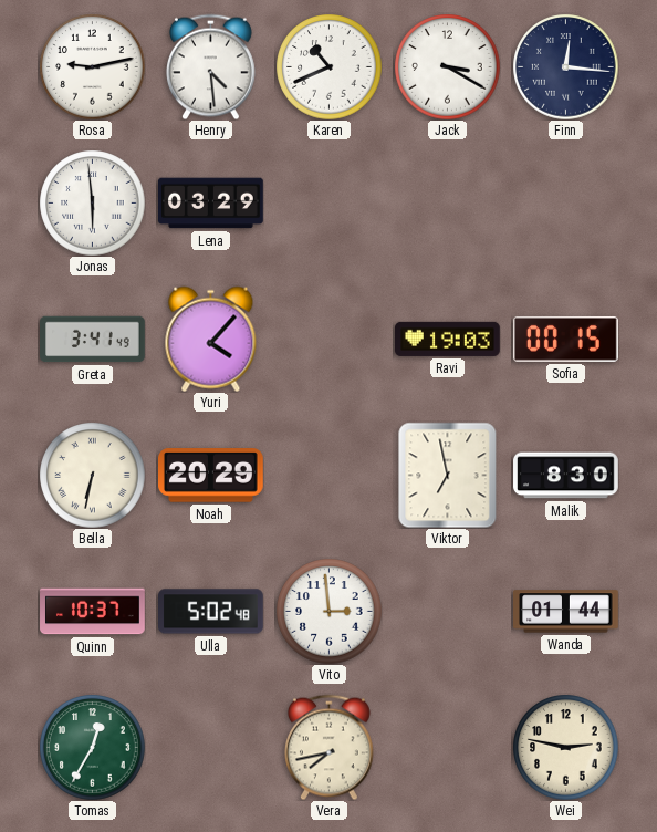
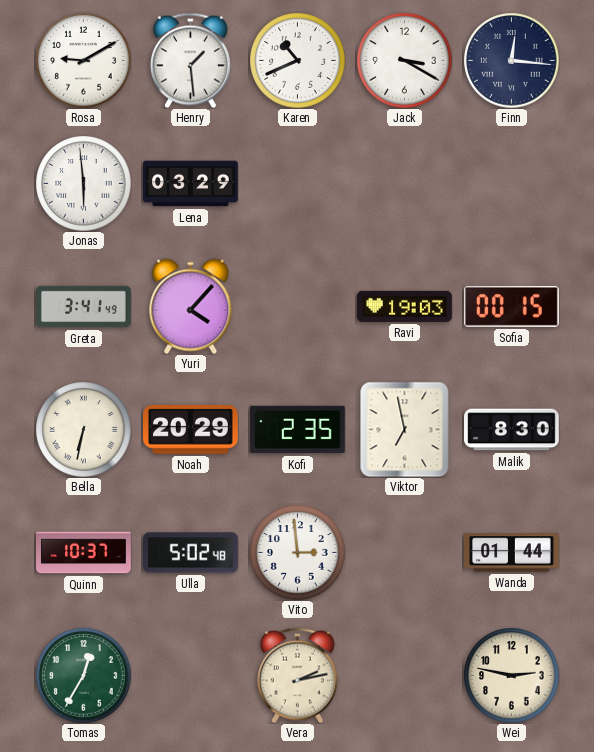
Rosa: 9:13 -> 9:10
Henry: 4:29 -> 1:29
Kofi: none -> 2:35
Vera: 7:43 -> 2:13
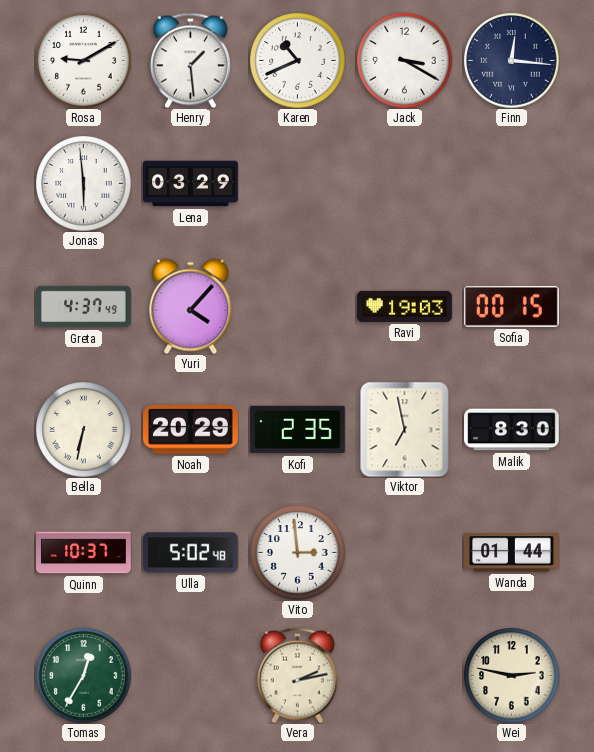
Greta: 3:41 -> 4:37
